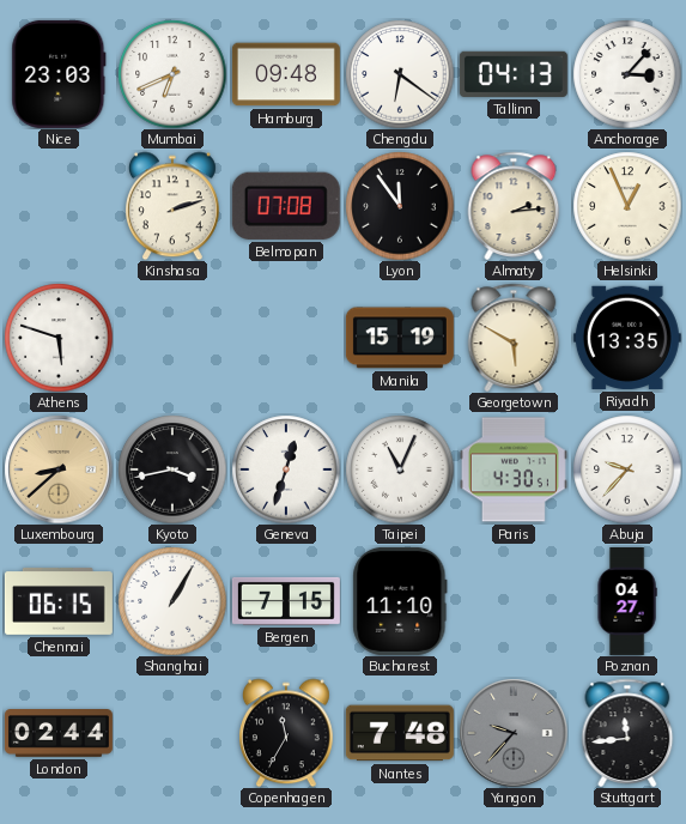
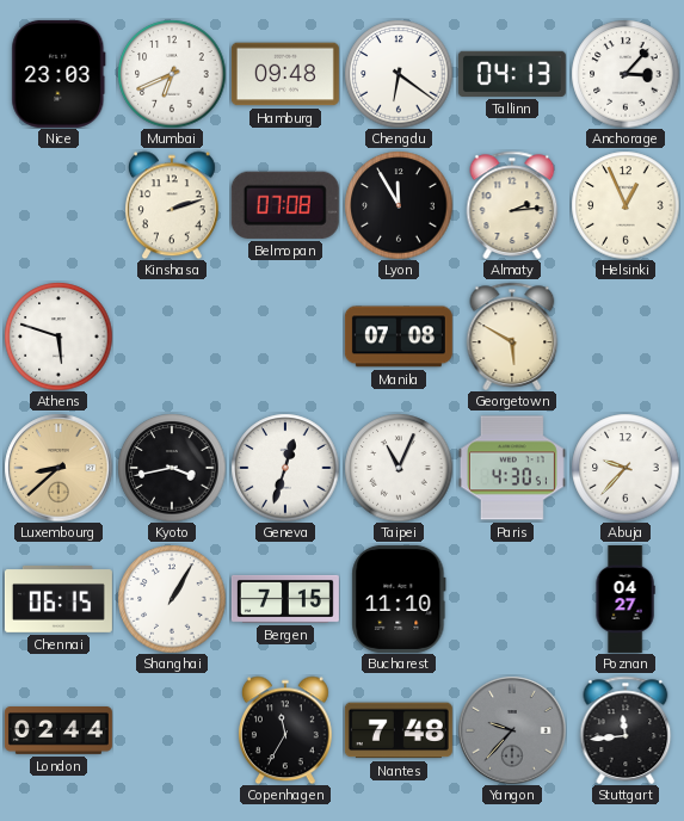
Lyon: 11:54 -> 11:55
Manila: 15:19 -> 07:08
Riyadh: 13:35 -> none
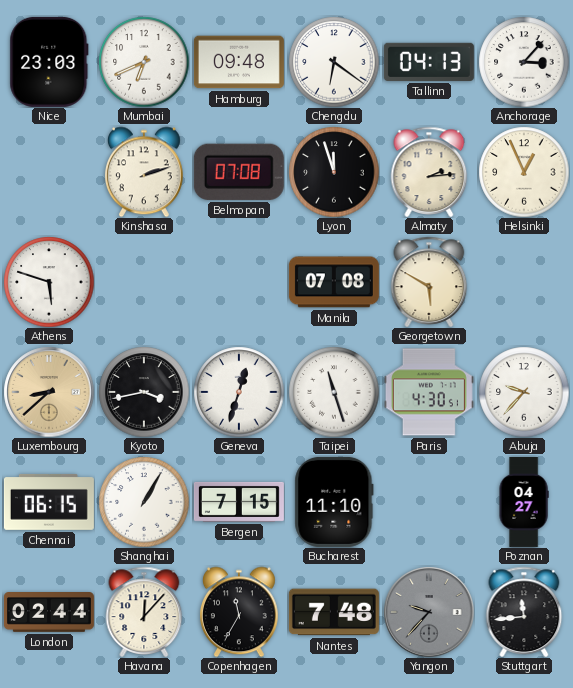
Lyon: 11:55 -> 11:57
Taipei: 11:04 -> 11:27
Havana: none -> 12:07
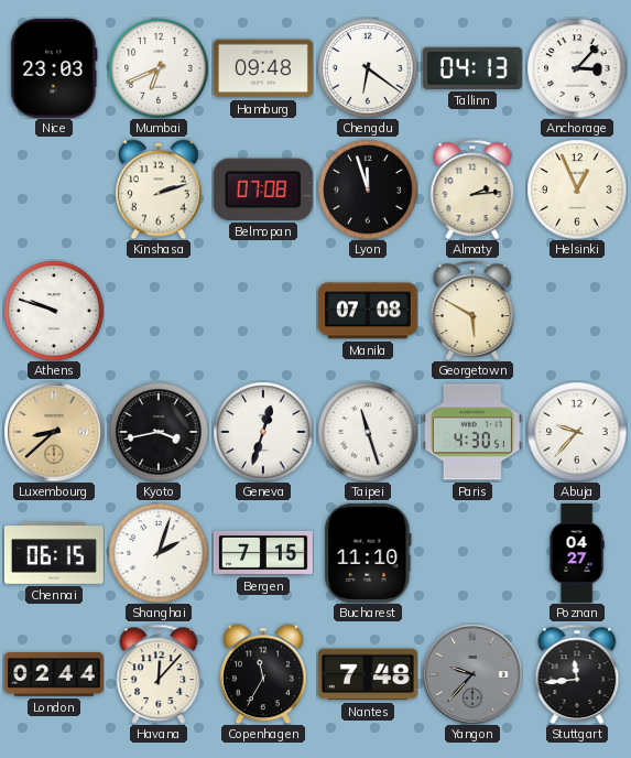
Athens: 5:48 -> 9:48
Shanghai: 1:05 -> 2:03
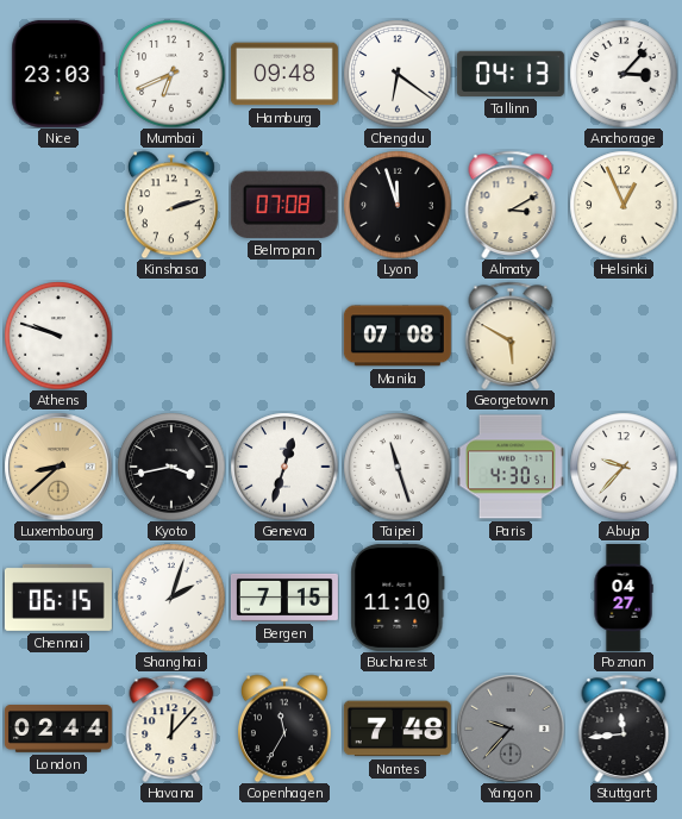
Almaty: 2:14 -> 3:10
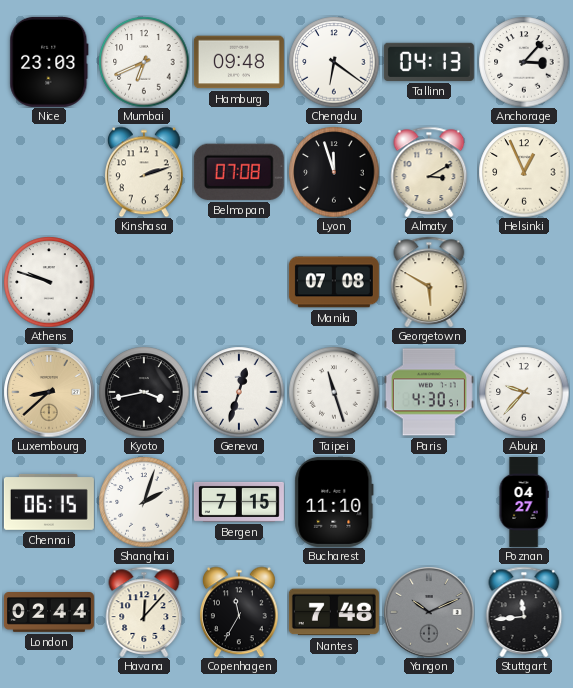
Yangon: 9:37 -> 10:11
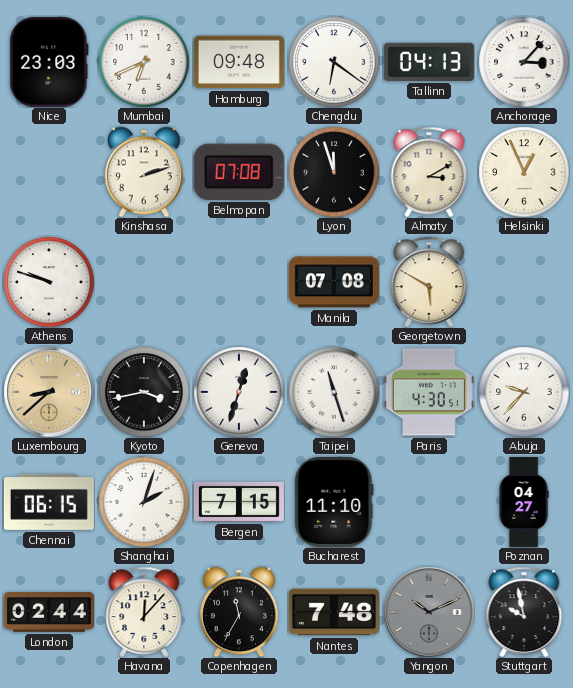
Stuttgart: 11:44 -> 9:58
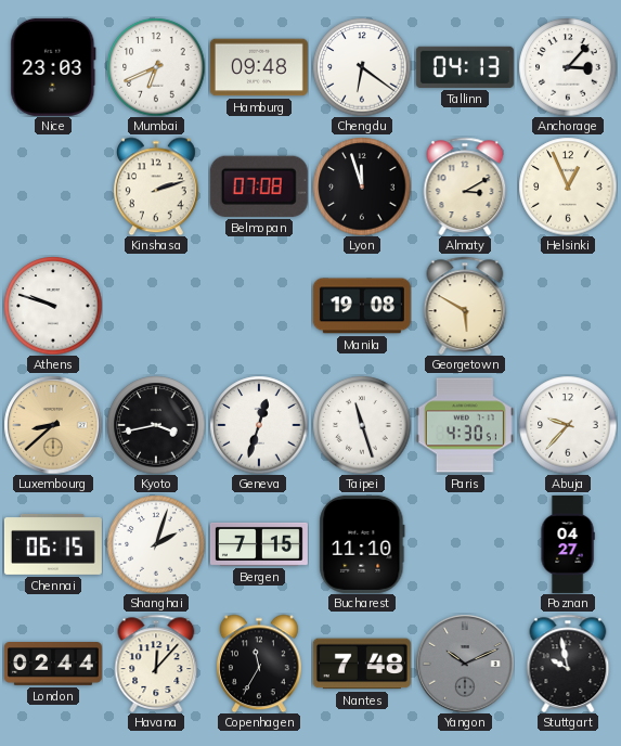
Manila: 07:08 -> 19:08
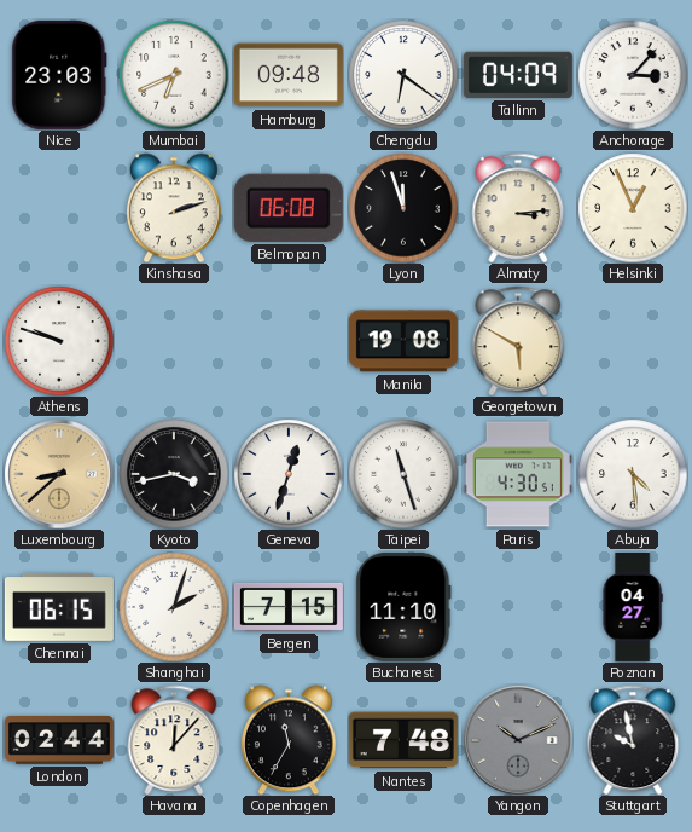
Tallinn: 04:13 -> 04:09
Belmopan: 07:08 -> 06:08
Almaty: 3:10 -> 3:14
Abuja: 9:37 -> 4:29
